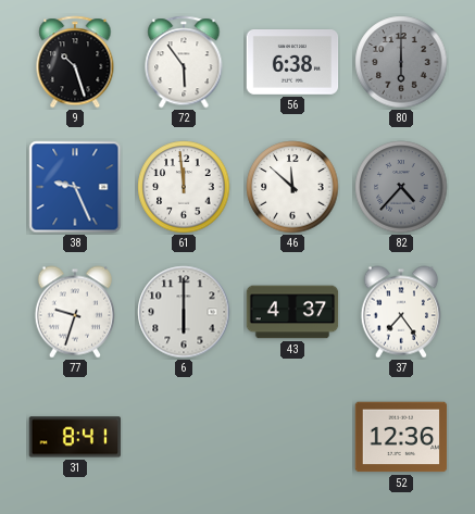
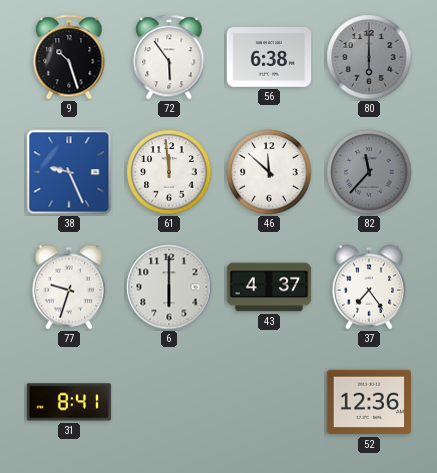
82: 4:37 -> 11:37
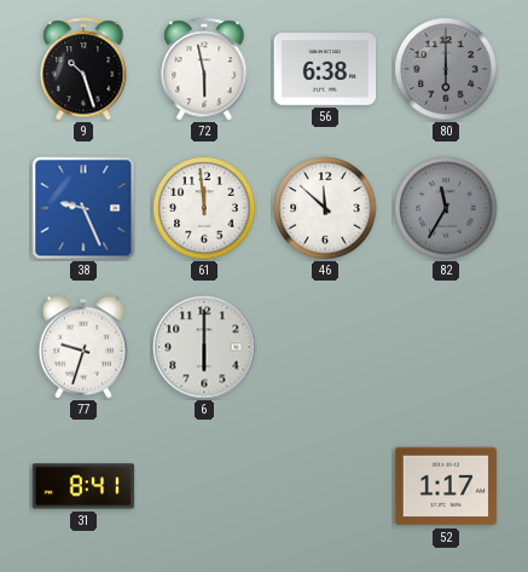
72: 5:54 -> 5:58
82: 11:37 -> 11:35
43: 4:37 -> none
37: 7:24 -> none
52: 12:36 -> 1:17
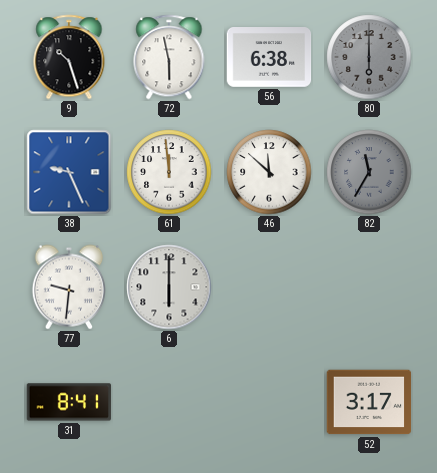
77: 9:33 -> 9:31
52: 1:17 -> 3:17
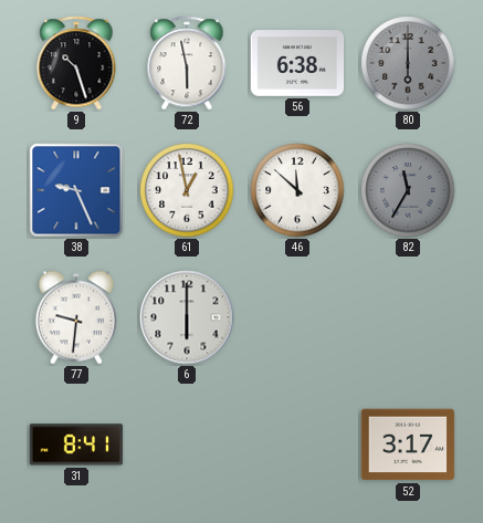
61: 11:59 -> 12:58
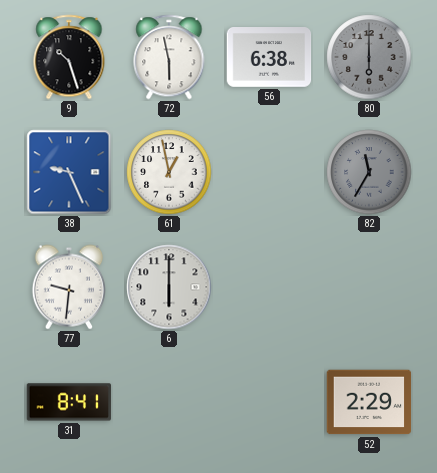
46: 11:52 -> none
52: 3:17 -> 2:29
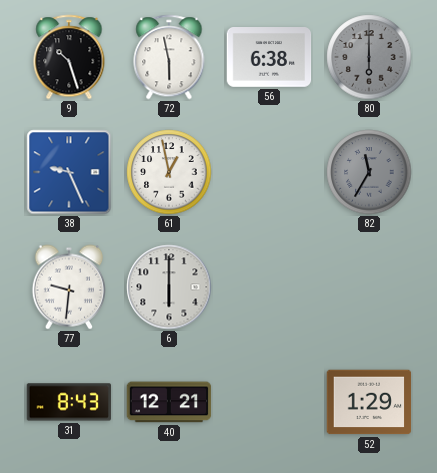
31: 8:41 -> 8:43
40: none -> 12:21
52: 2:29 -> 1:29
